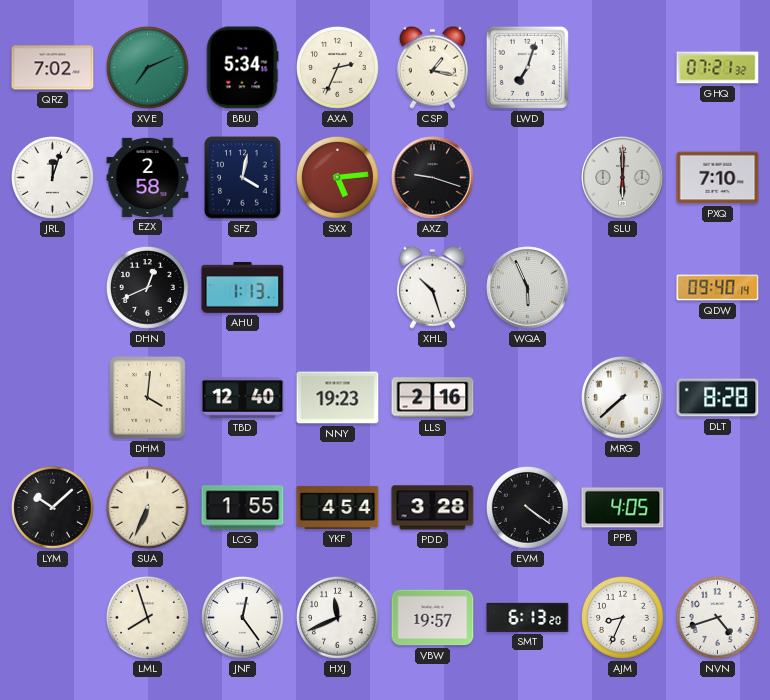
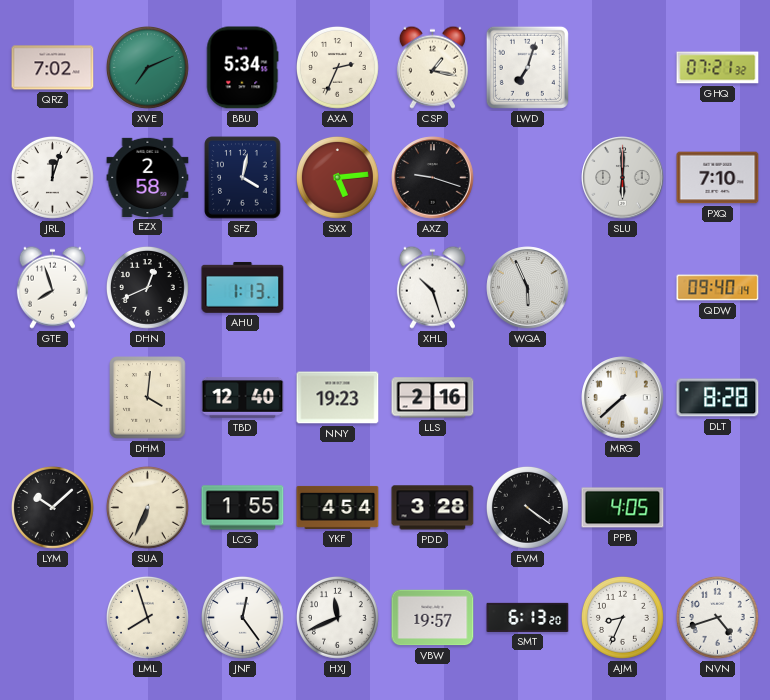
GTE: none -> 7:57
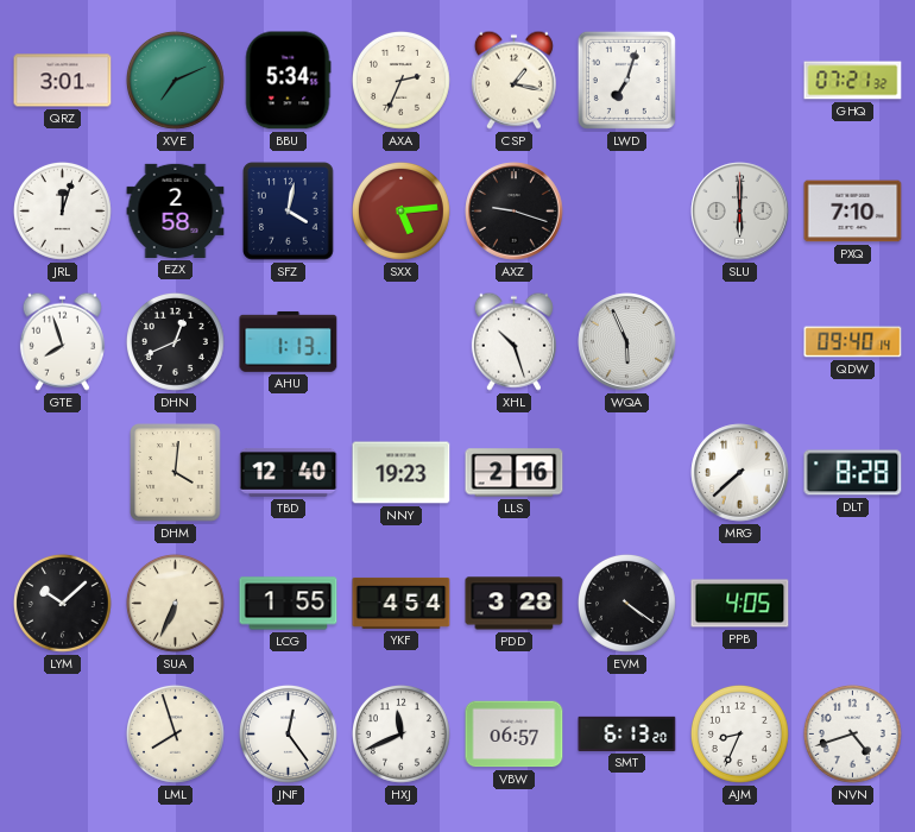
QRZ: 7:02 -> 3:01
VBW: 19:57 -> 06:57
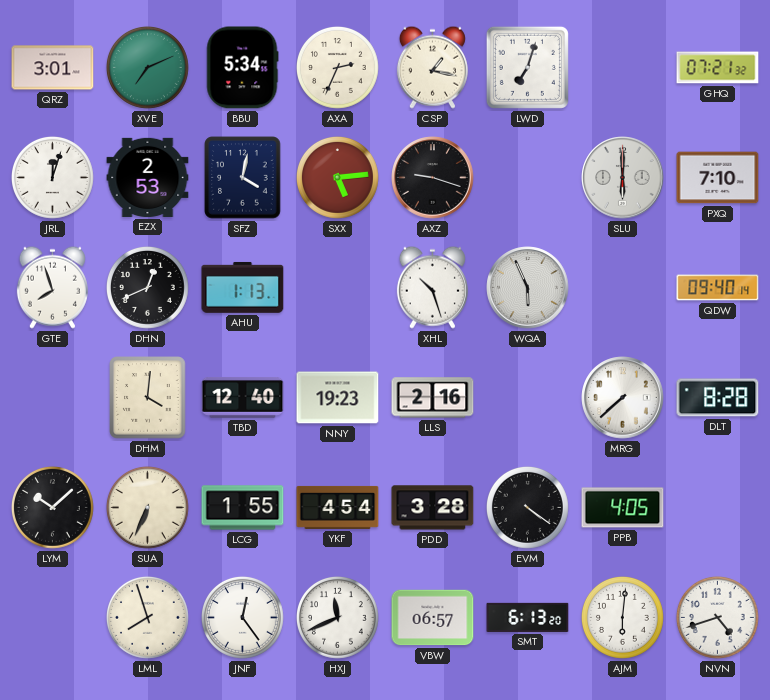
EZX: 2:58 -> 2:53
AJM: 8:34 -> 6:01
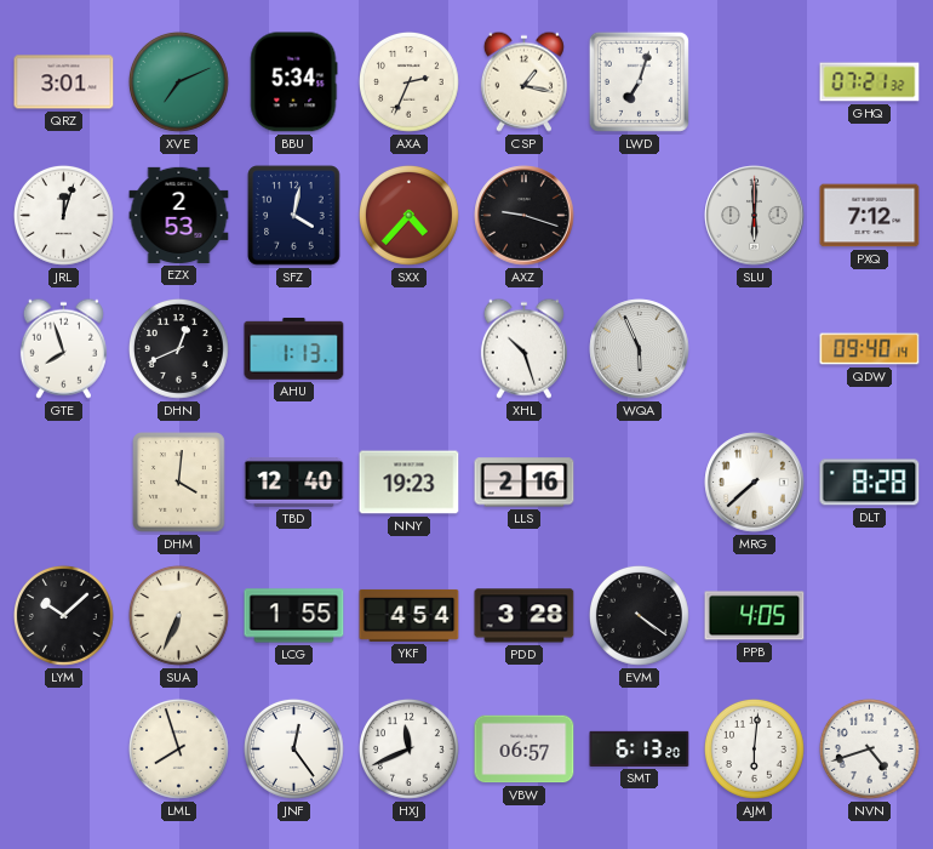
SXX: 5:14 -> 4:37
PXQ: 7:10 -> 7:12
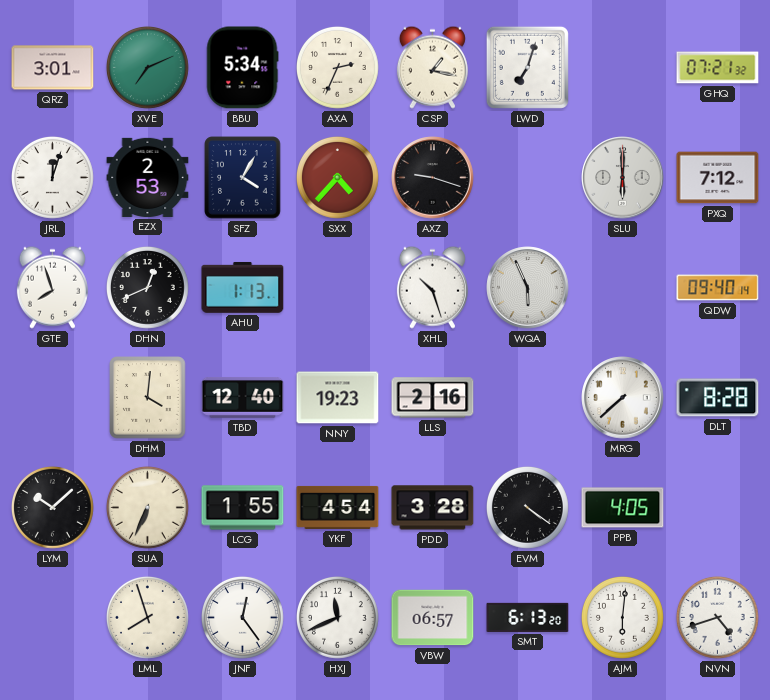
SFZ: 4:02 -> 4:05
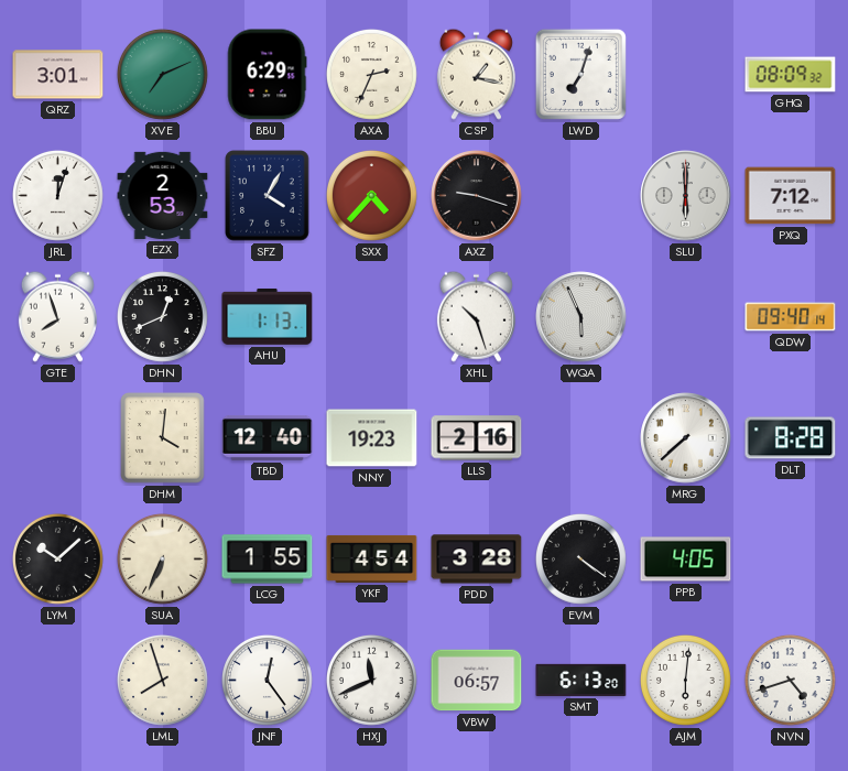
BBU: 5:34 -> 6:29
GHQ: 07:21 -> 08:09
